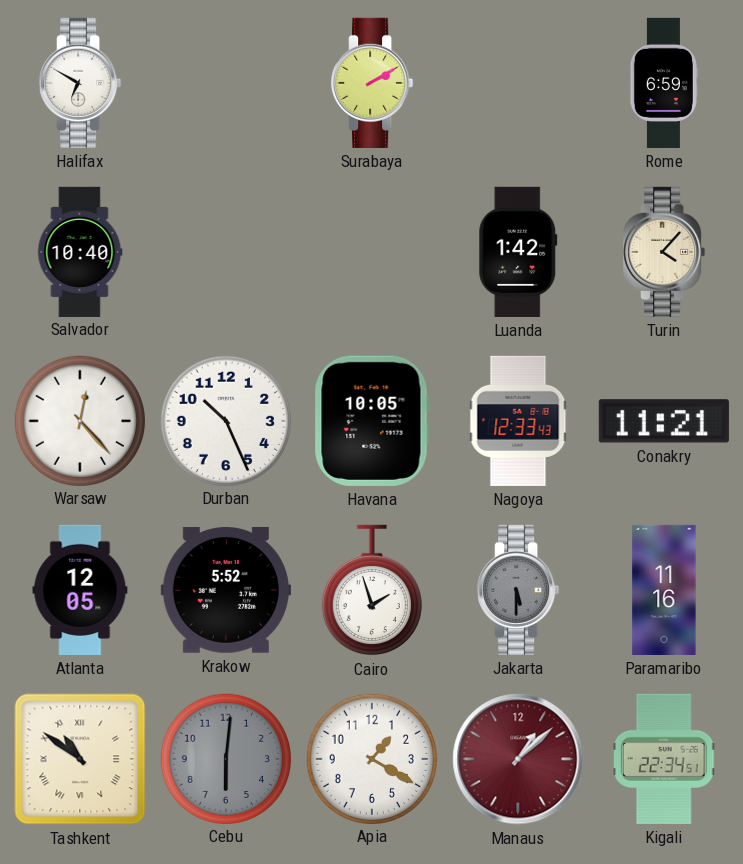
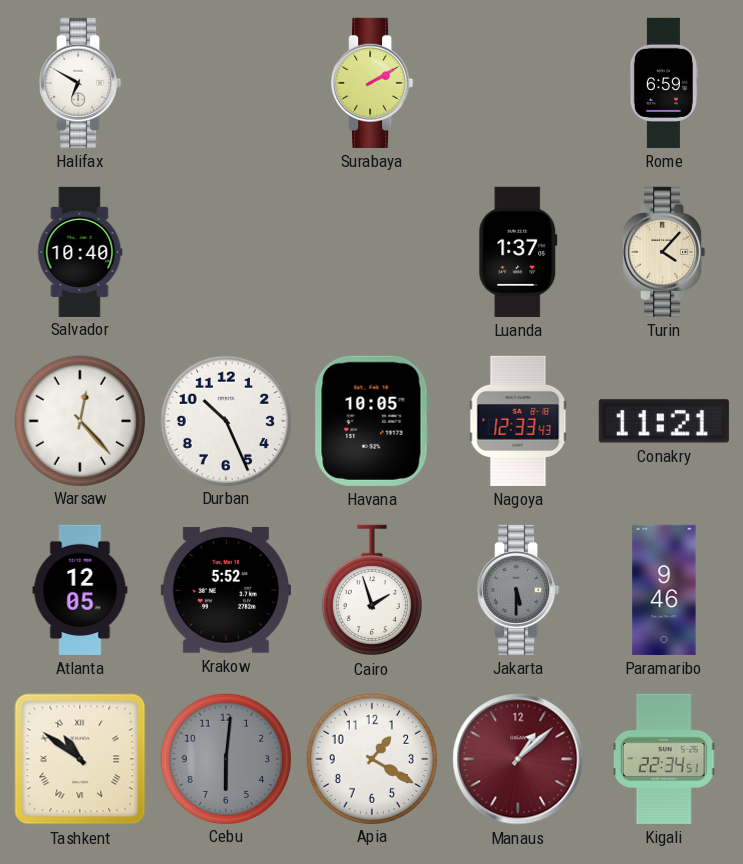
Luanda: 1:42 -> 1:37
Paramaribo: 11:16 -> 9:46
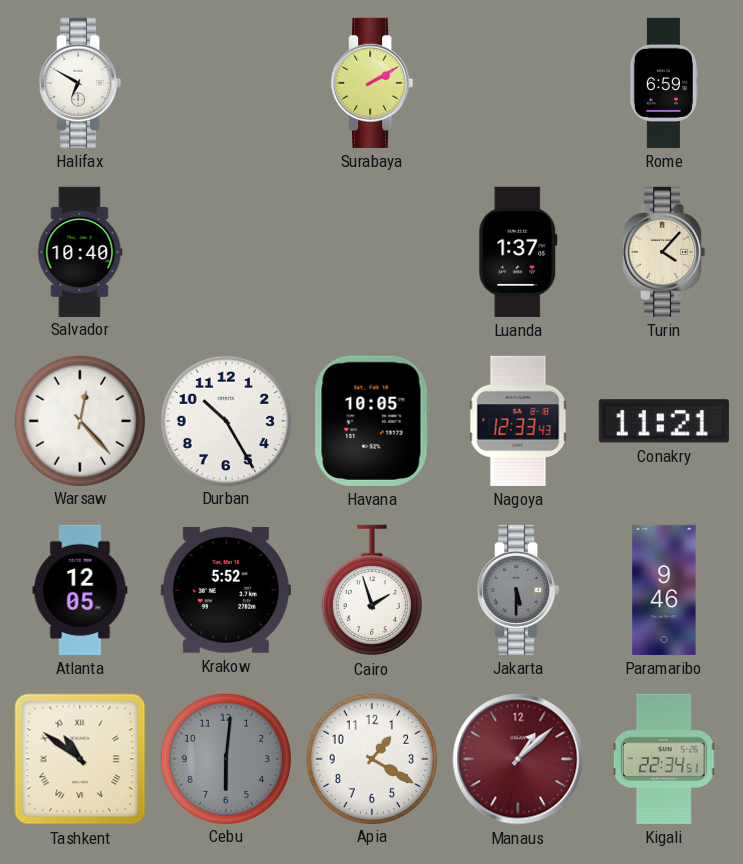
Durban: 10:26 -> 10:25
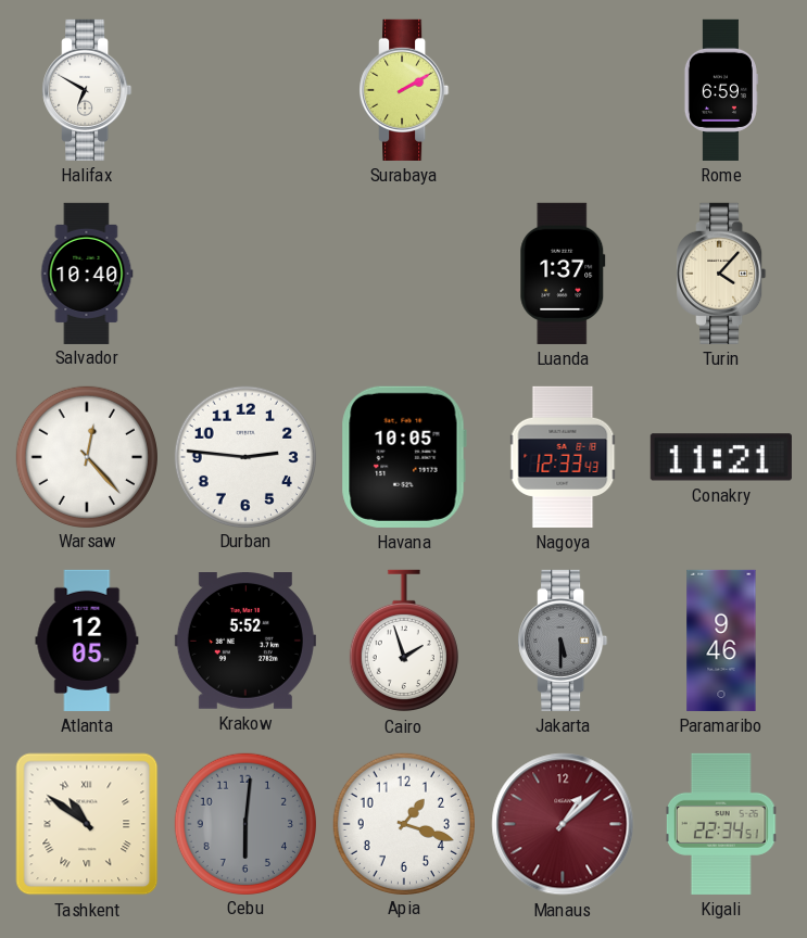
Durban: 10:25 -> 2:46
Apia: 1:20 -> 1:18
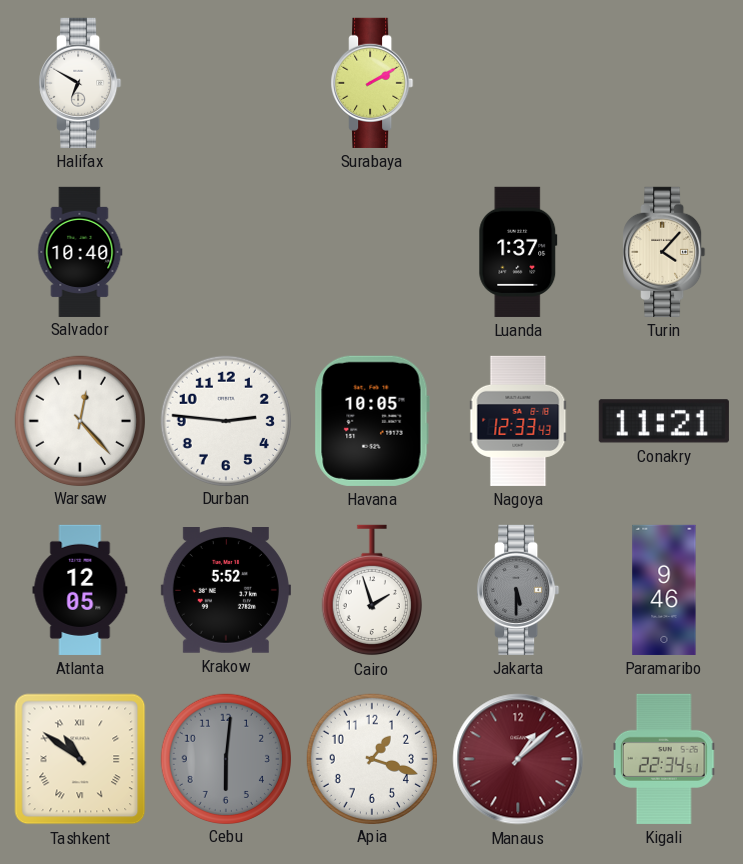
Rome: 6:59 -> none
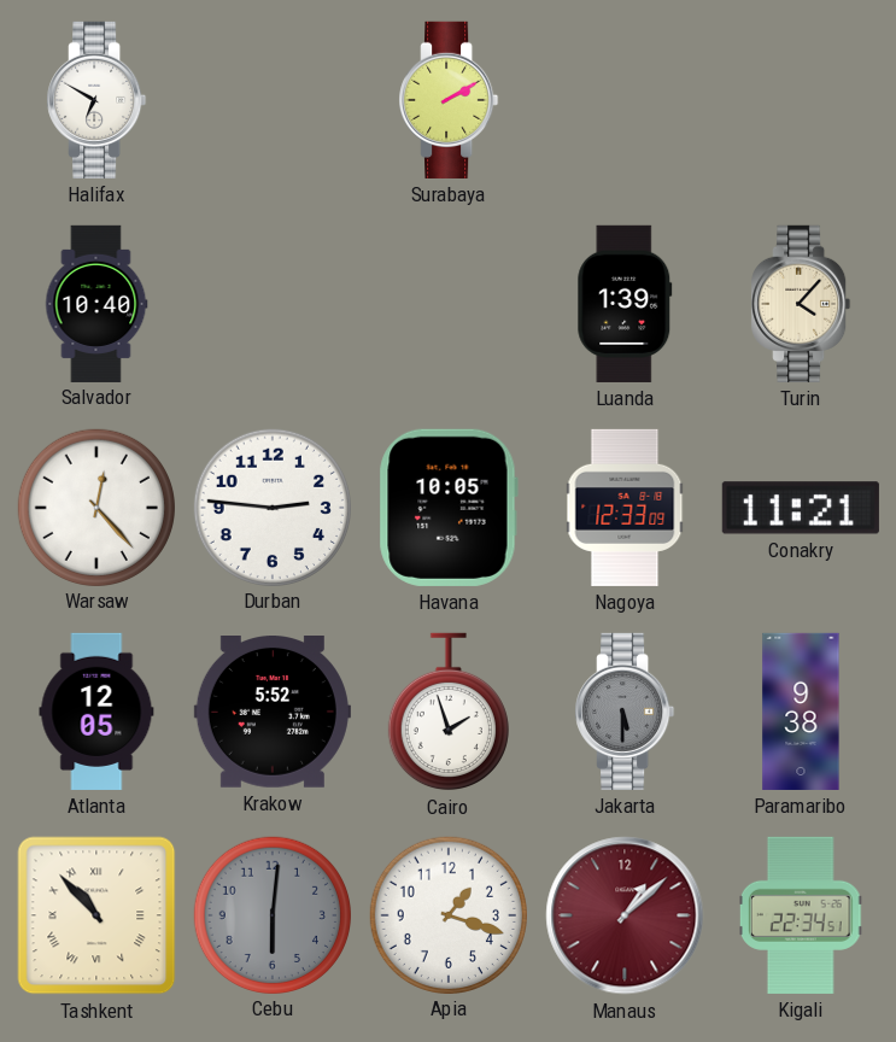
Luanda: 1:37 -> 1:39
Nagoya: 12:33:43 -> 12:33:09
Paramaribo: 9:46 -> 9:38
Tashkent: 10:51 -> 10:53
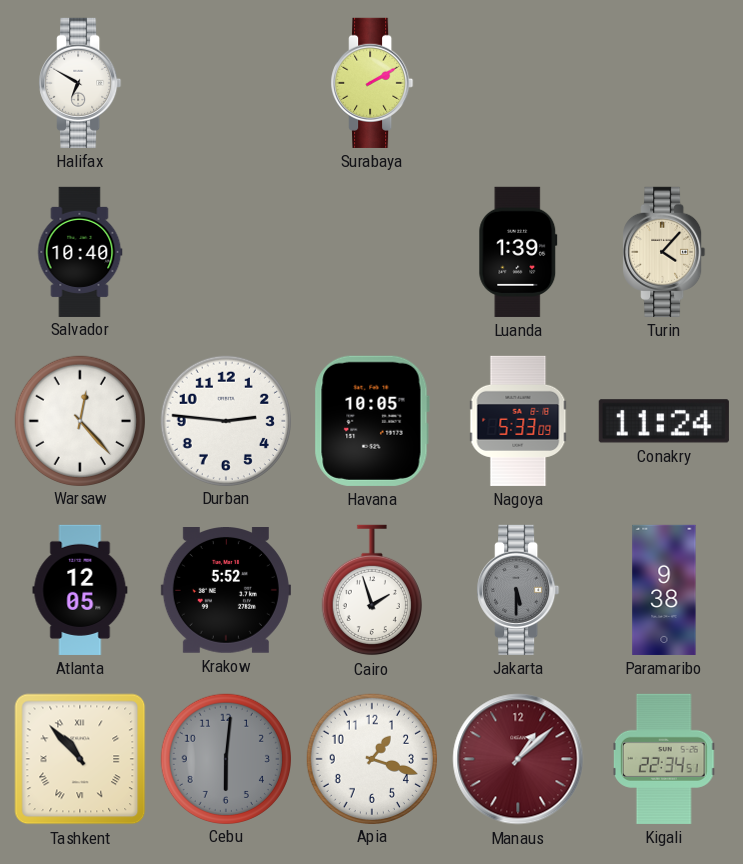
Nagoya: 12:33 -> 5:33
Conakry: 11:21 -> 11:24
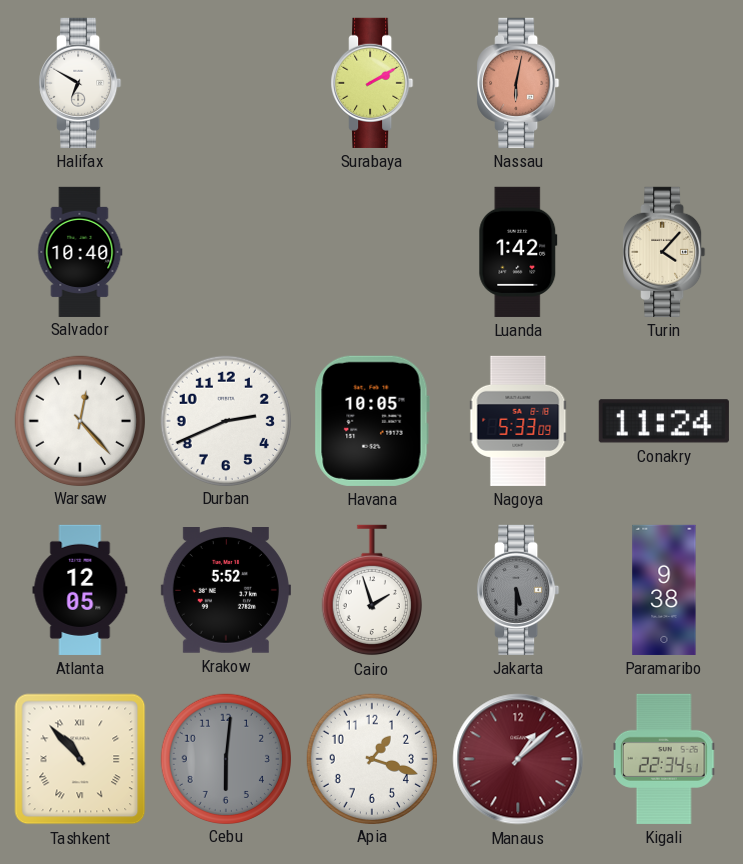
Nassau: none -> 6:02
Luanda: 1:39 -> 1:42
Durban: 2:46 -> 2:41
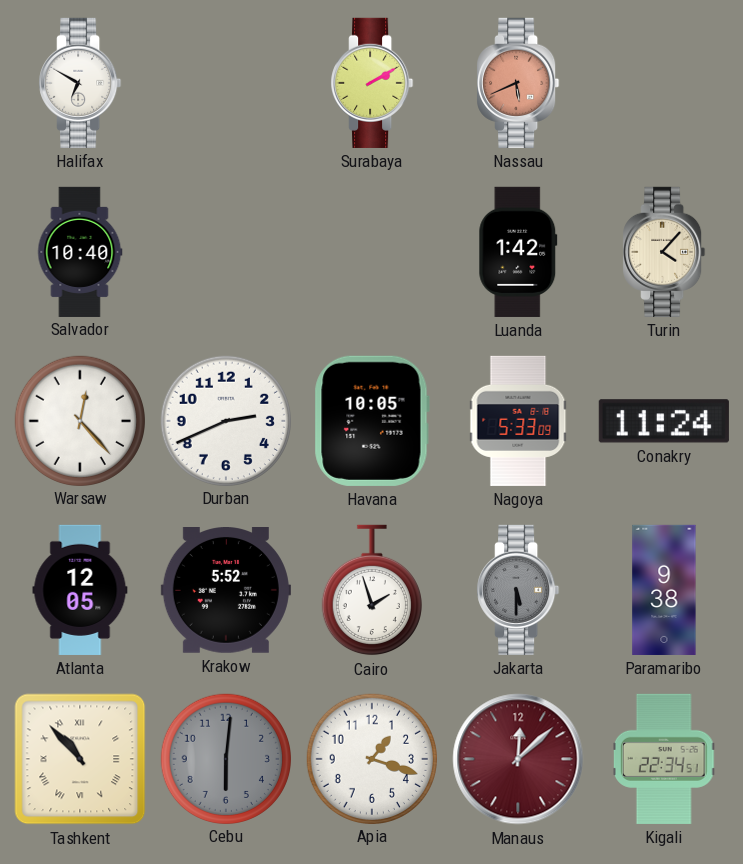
Nassau: 6:02 -> 5:41
Manaus: 1:08 -> 12:08
